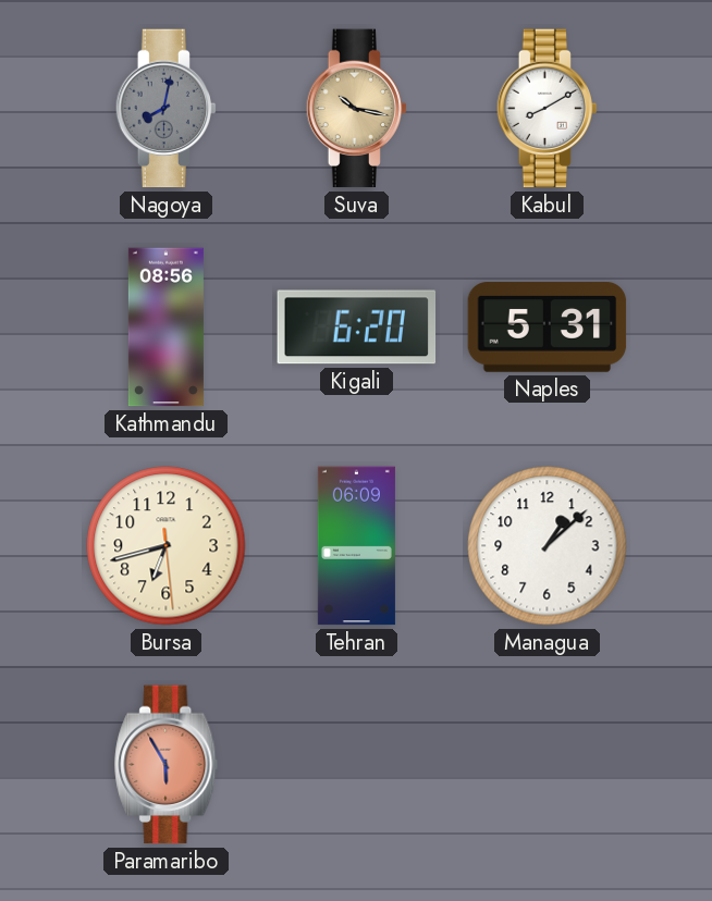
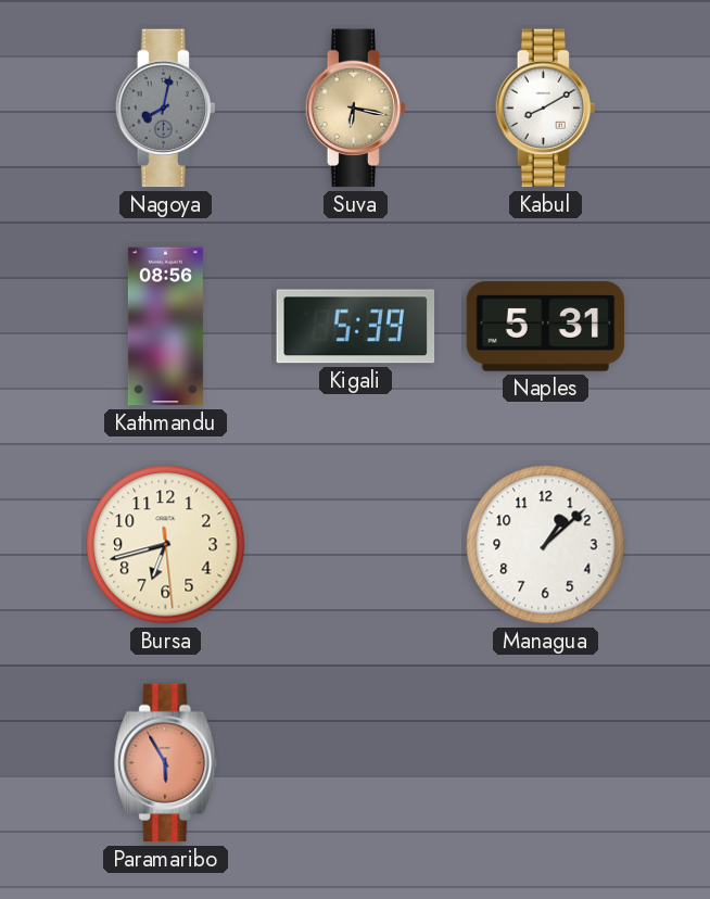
Suva: 10:17 -> 6:17
Kigali: 6:20 -> 5:39
Tehran: 06:09 -> none
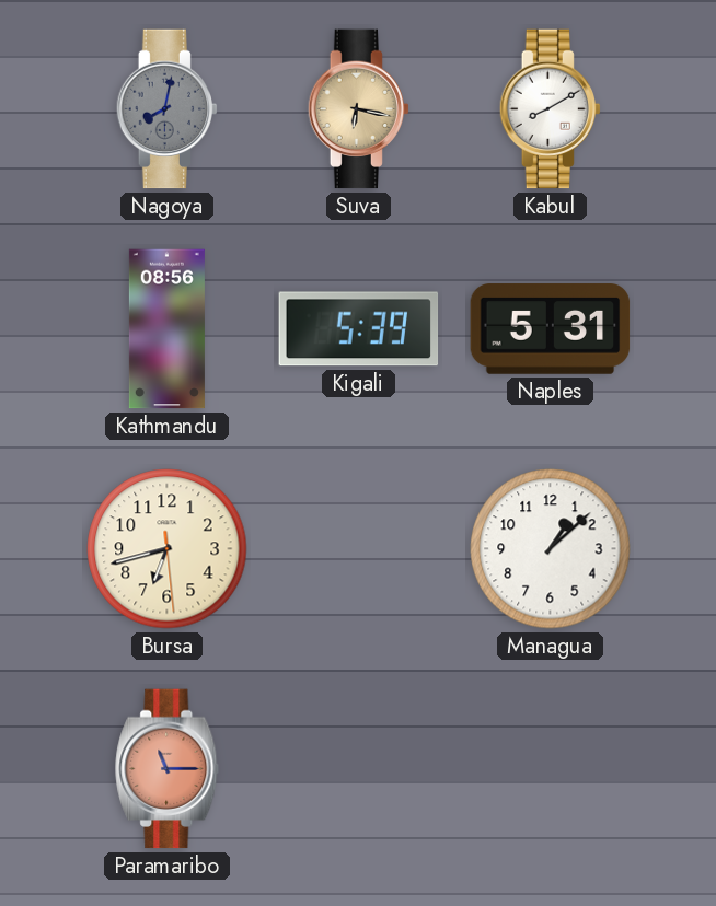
Paramaribo: 5:55 -> 11:15
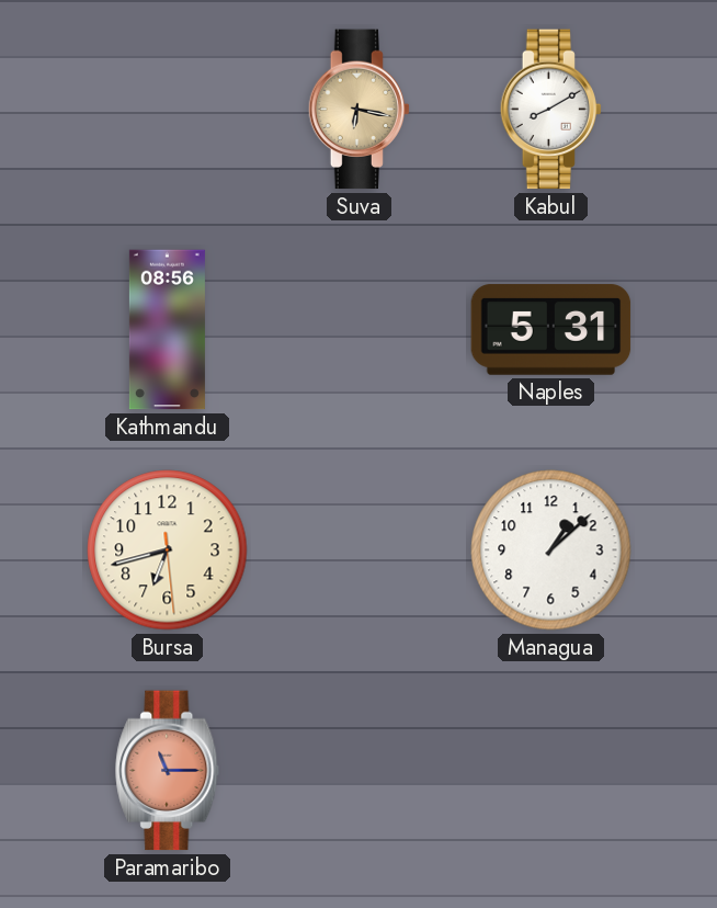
Nagoya: 8:02 -> none
Kigali: 5:39 -> none
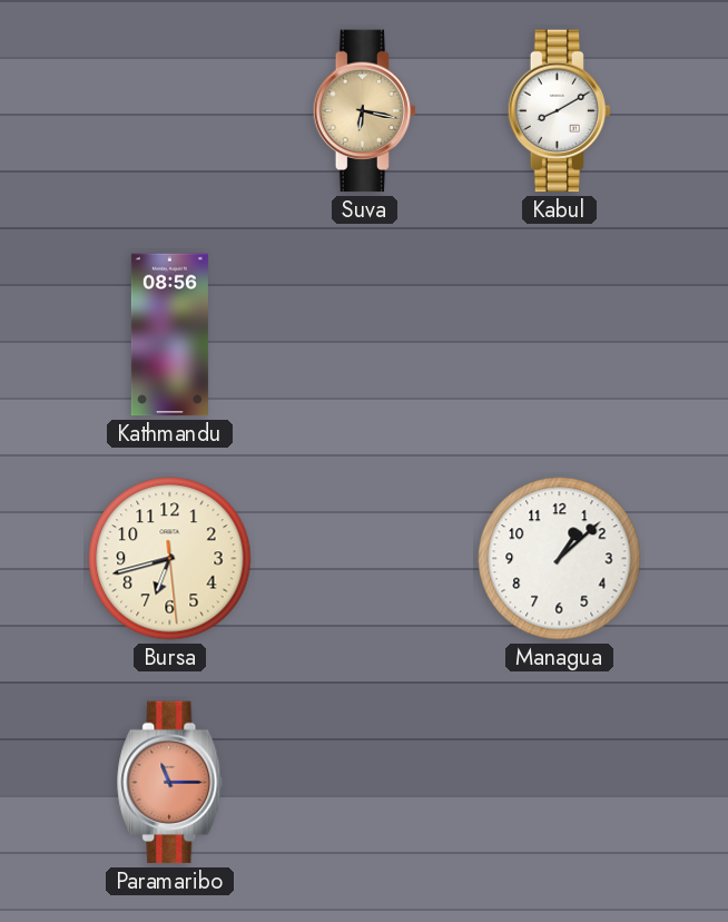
Naples: 5:31 -> none
